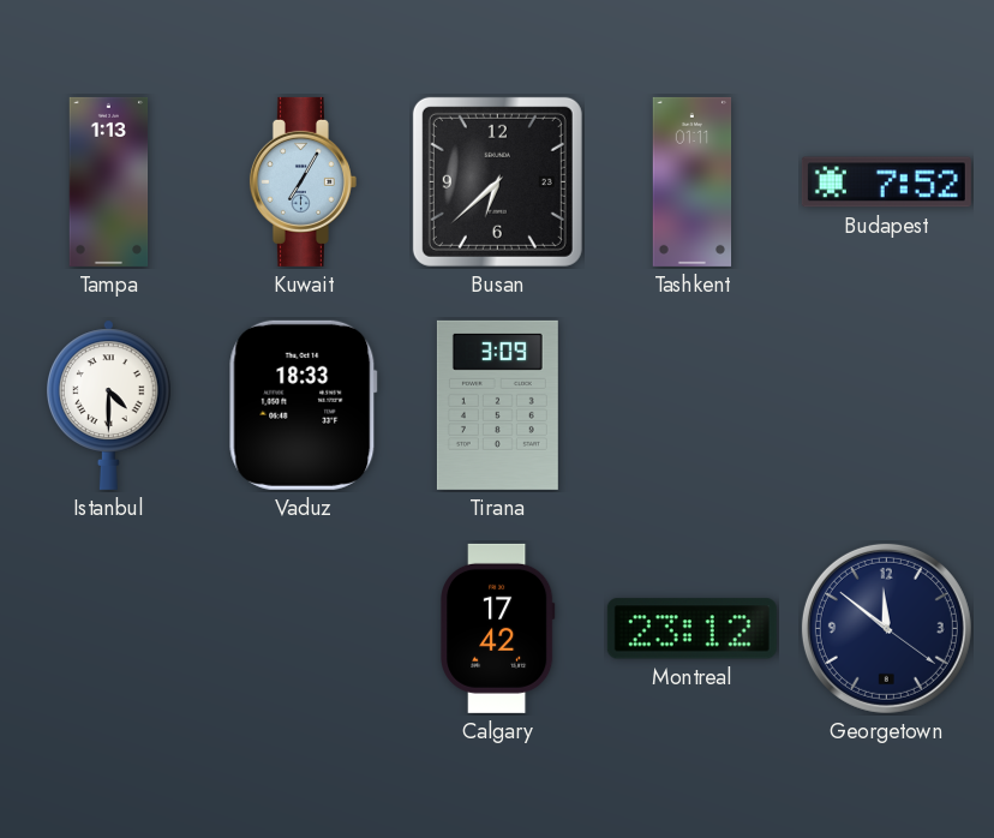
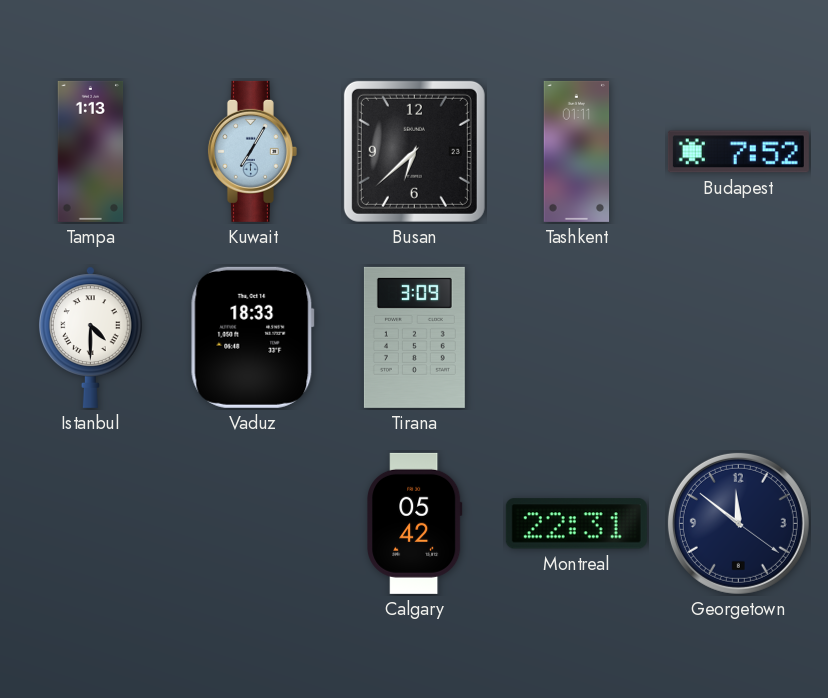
Calgary: 17:42 -> 05:42
Montreal: 23:12 -> 22:31
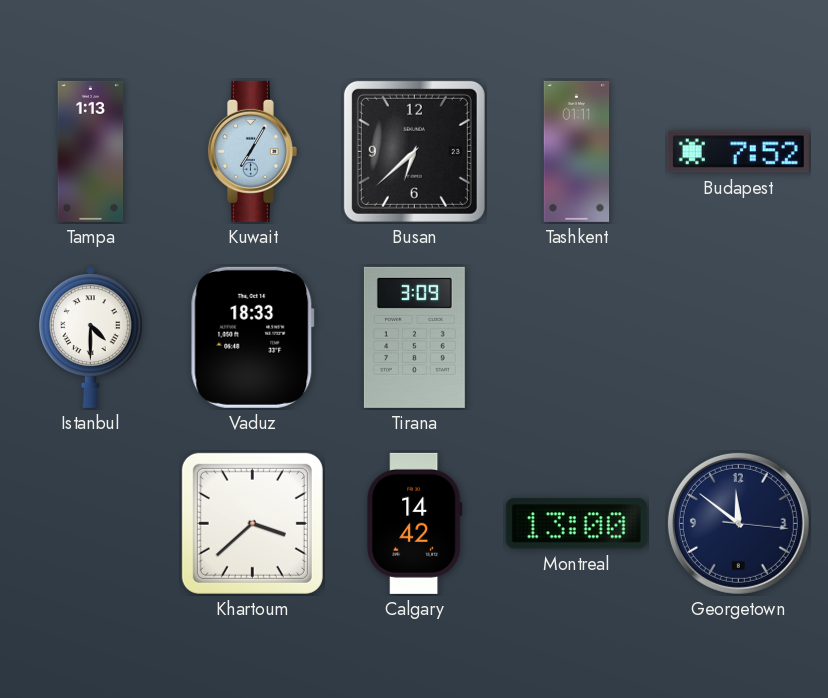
Khartoum: none -> 3:38
Calgary: 05:42 -> 14:42
Montreal: 22:31 -> 13:00
Georgetown: 11:51:21 -> 11:51:16
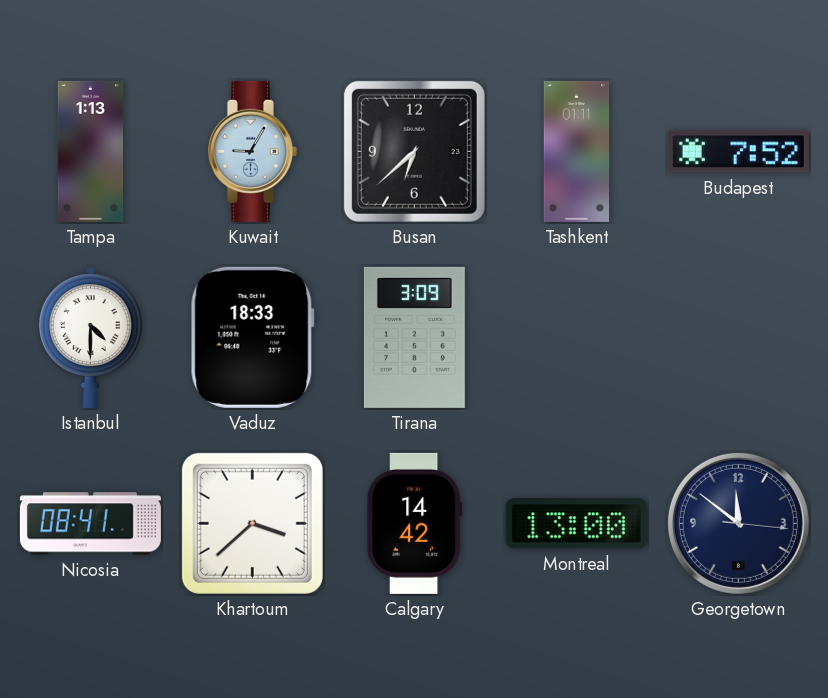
Kuwait: 7:05 -> 9:05
Nicosia: none -> 08:41
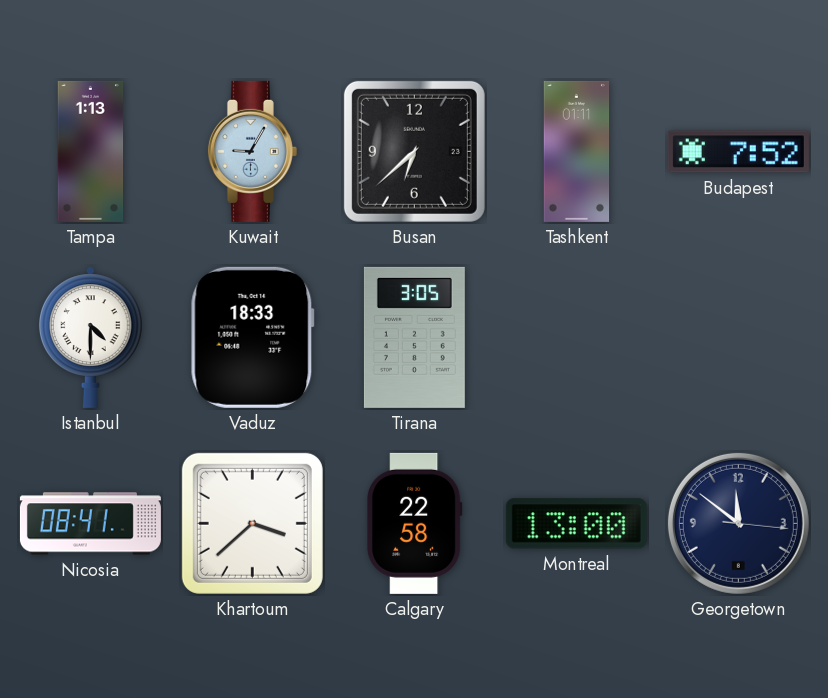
Tirana: 3:09 -> 3:05
Calgary: 14:42 -> 22:58
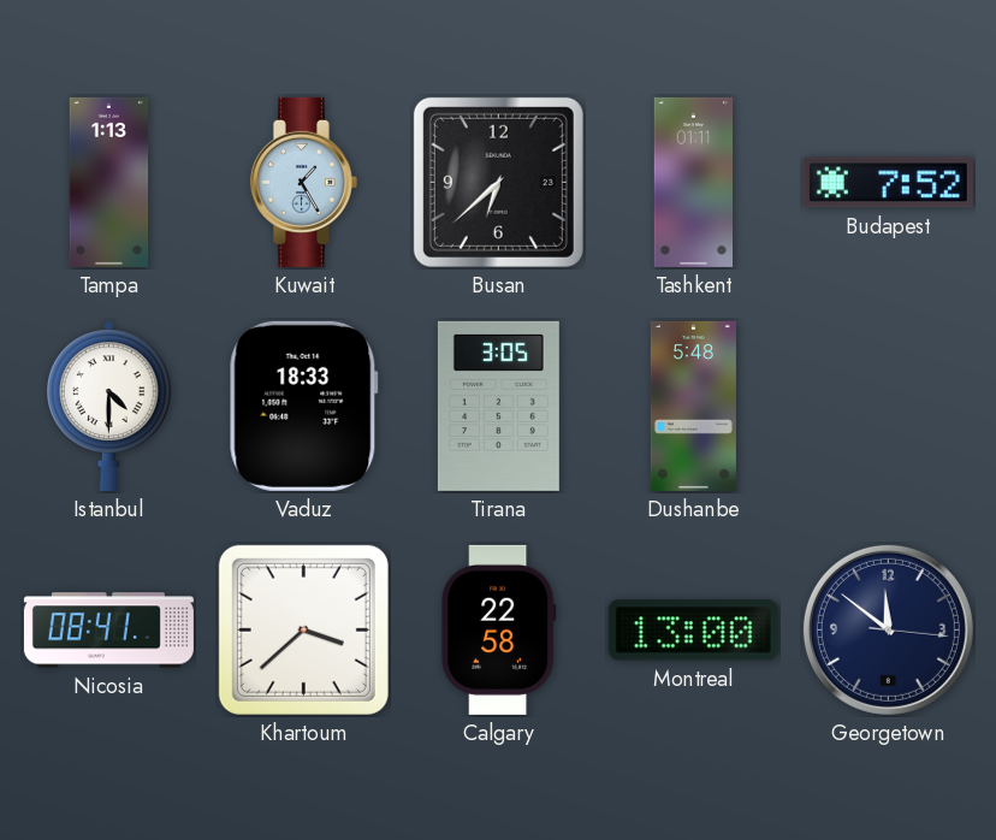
Kuwait: 9:05 -> 1:25
Dushanbe: none -> 5:48
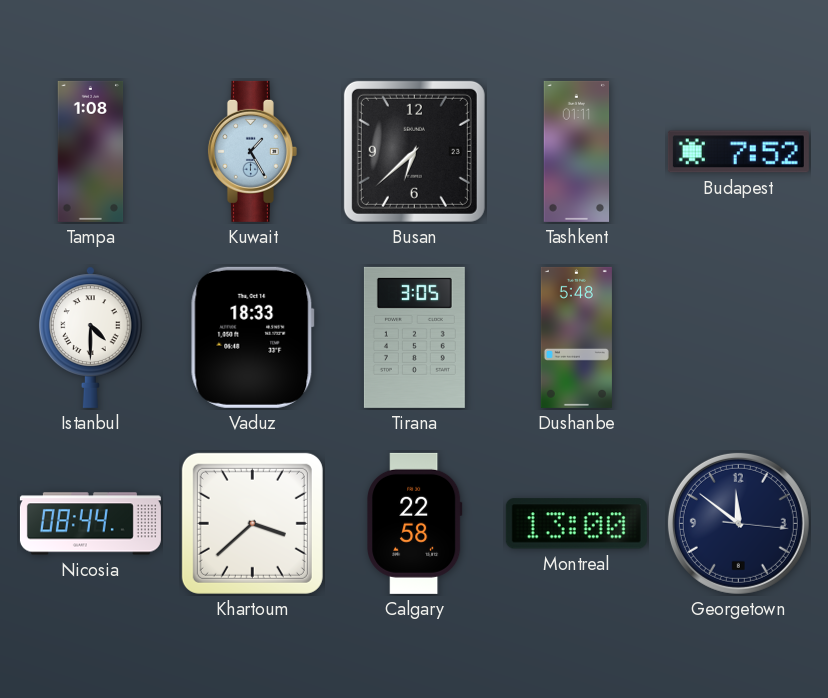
Tampa: 1:13 -> 1:08
Nicosia: 08:41 -> 08:44
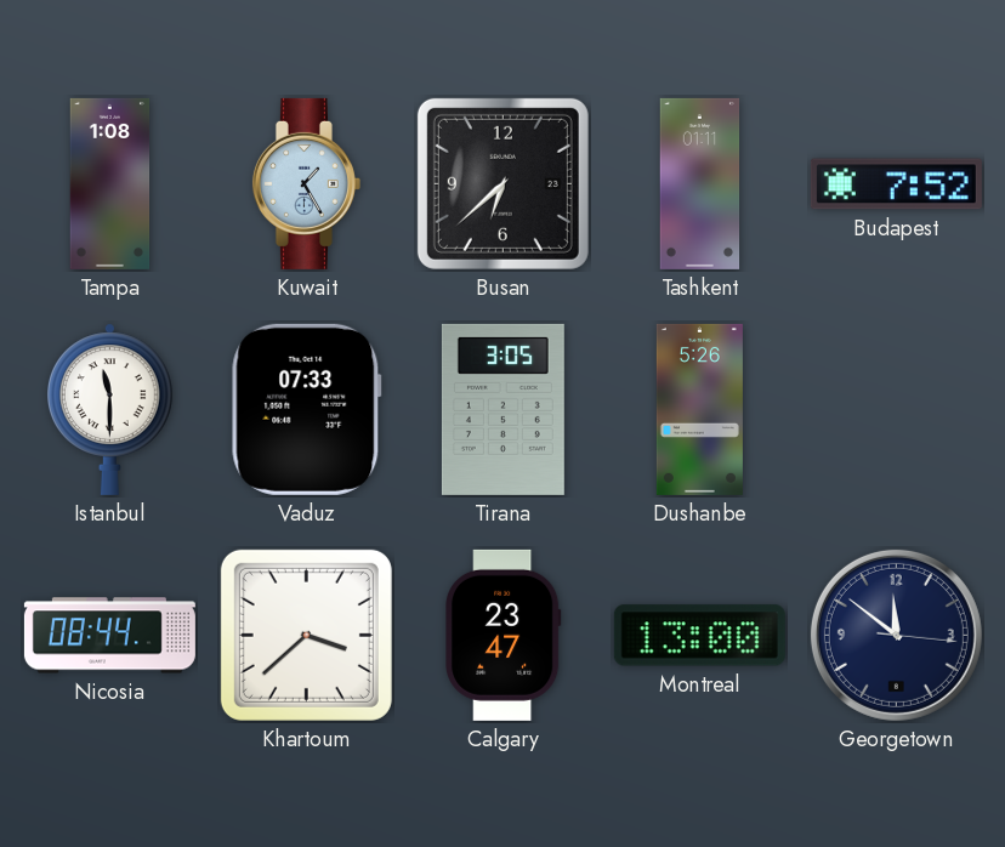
Istanbul: 4:30 -> 11:30
Vaduz: 18:33 -> 07:33
Dushanbe: 5:48 -> 5:26
Calgary: 22:58 -> 23:47
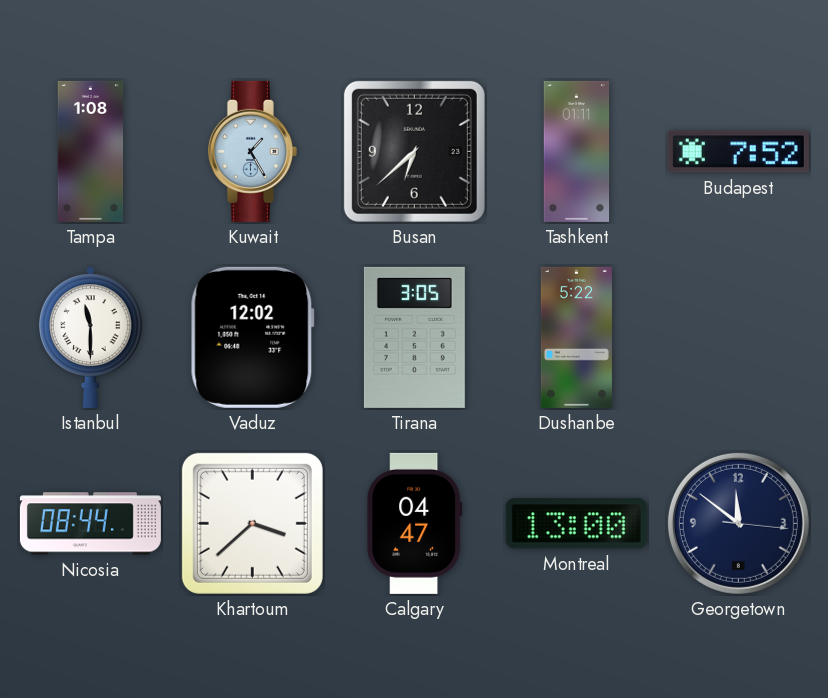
Vaduz: 07:33 -> 12:02
Dushanbe: 5:26 -> 5:22
Calgary: 23:47 -> 04:47
